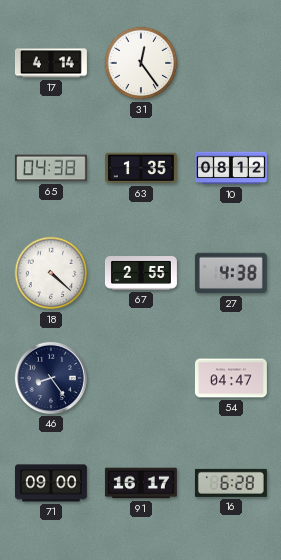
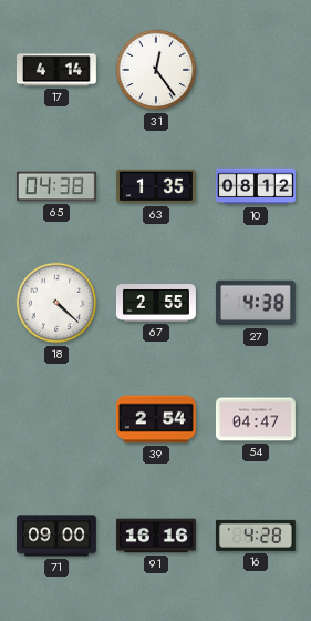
46: 8:24 -> none
39: none -> 2:54
91: 16:17 -> 16:16
16: 6:28 -> 4:28
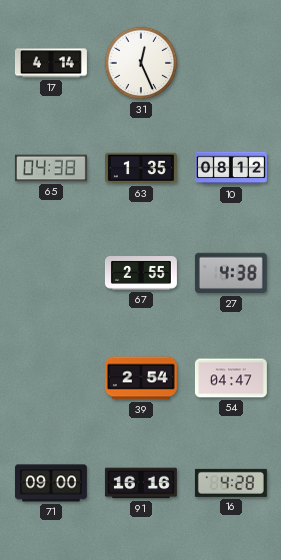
31: 12:24 -> 12:26
18: 4:22 -> none
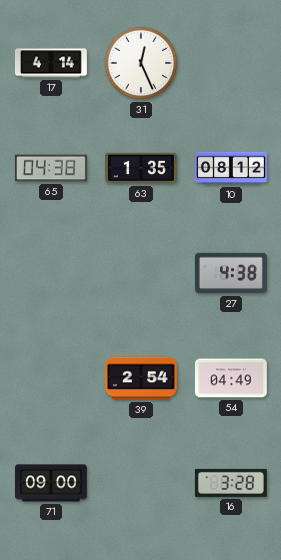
67: 2:55 -> none
54: 04:47 -> 04:49
91: 16:16 -> none
16: 4:28 -> 3:28
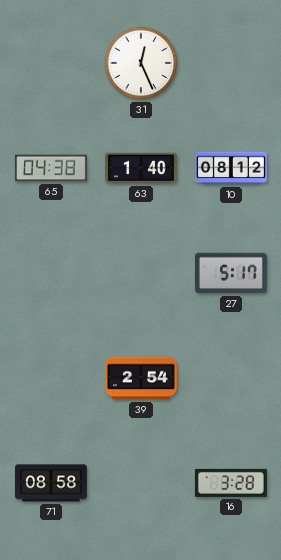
17: 4:14 -> none
63: 1:35 -> 1:40
27: 4:38 -> 5:17
54: 04:49 -> none
71: 09:00 -> 08:58
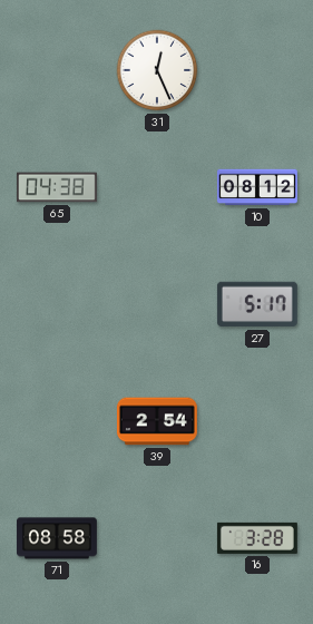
63: 1:40 -> none
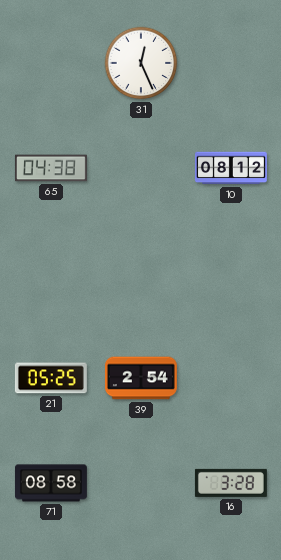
27: 5:17 -> none
21: none -> 05:25
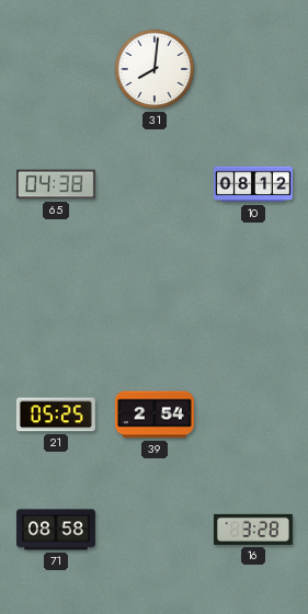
31: 12:26 -> 8:01
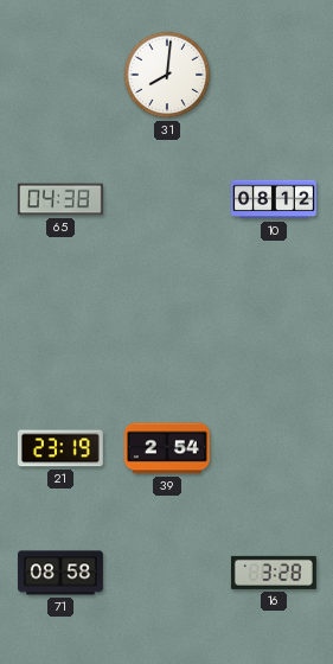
21: 05:25 -> 23:19
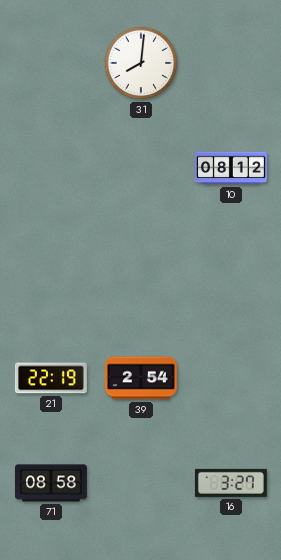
65: 04:38 -> none
21: 23:19 -> 22:19
16: 3:28 -> 3:27
